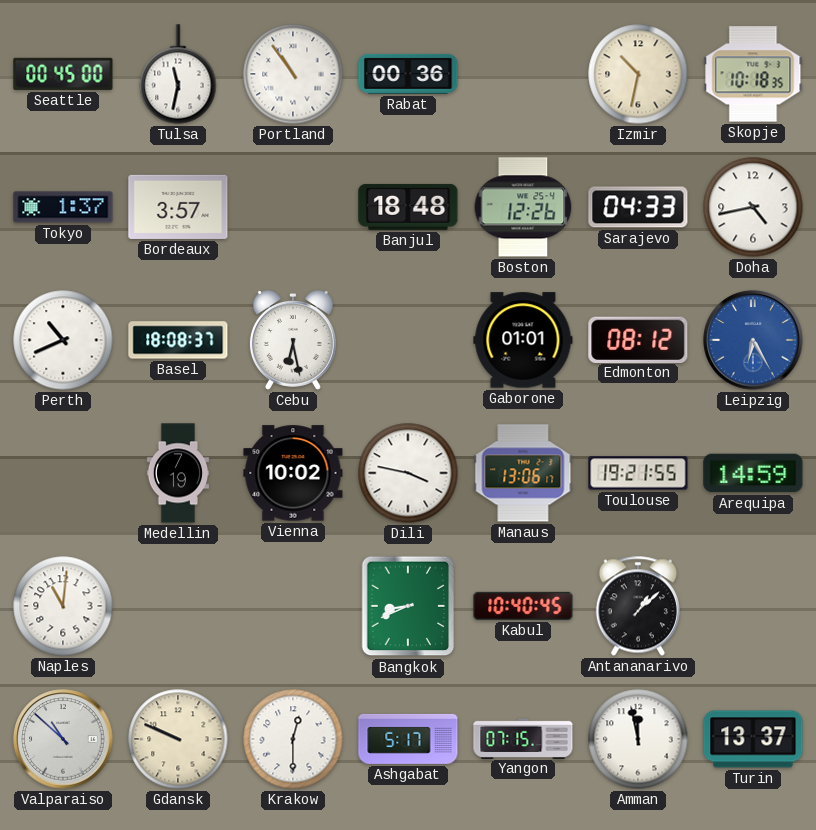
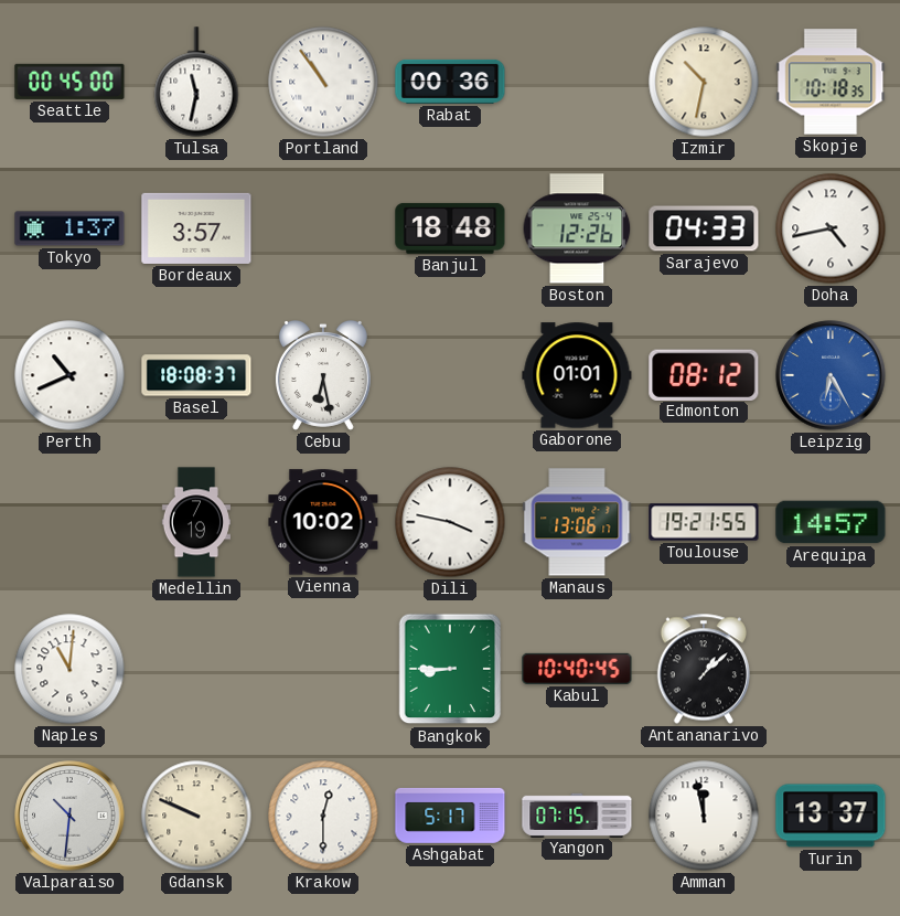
Arequipa: 14:59 -> 14:57
Bangkok: 8:41 -> 8:45
Valparaiso: 10:52 -> 10:31
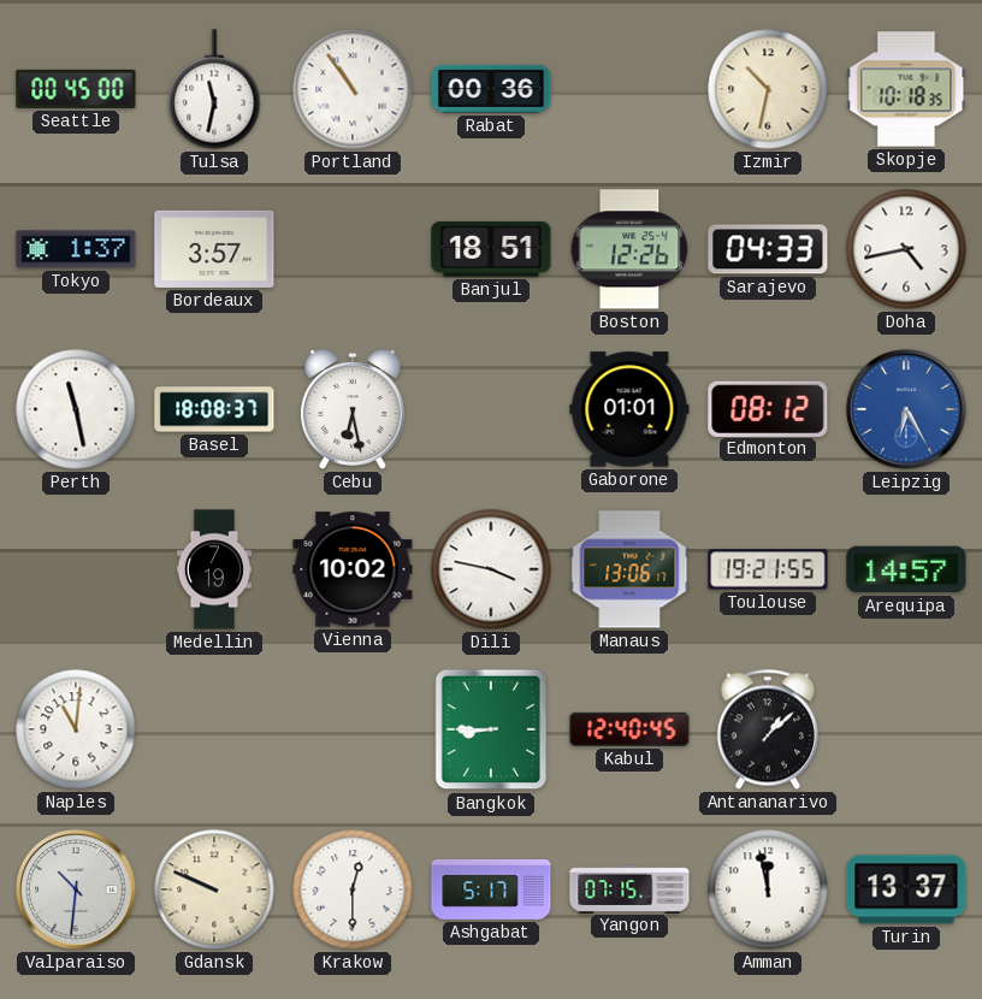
Banjul: 18:48 -> 18:51
Perth: 10:41 -> 11:28
Kabul: 10:40 -> 12:40
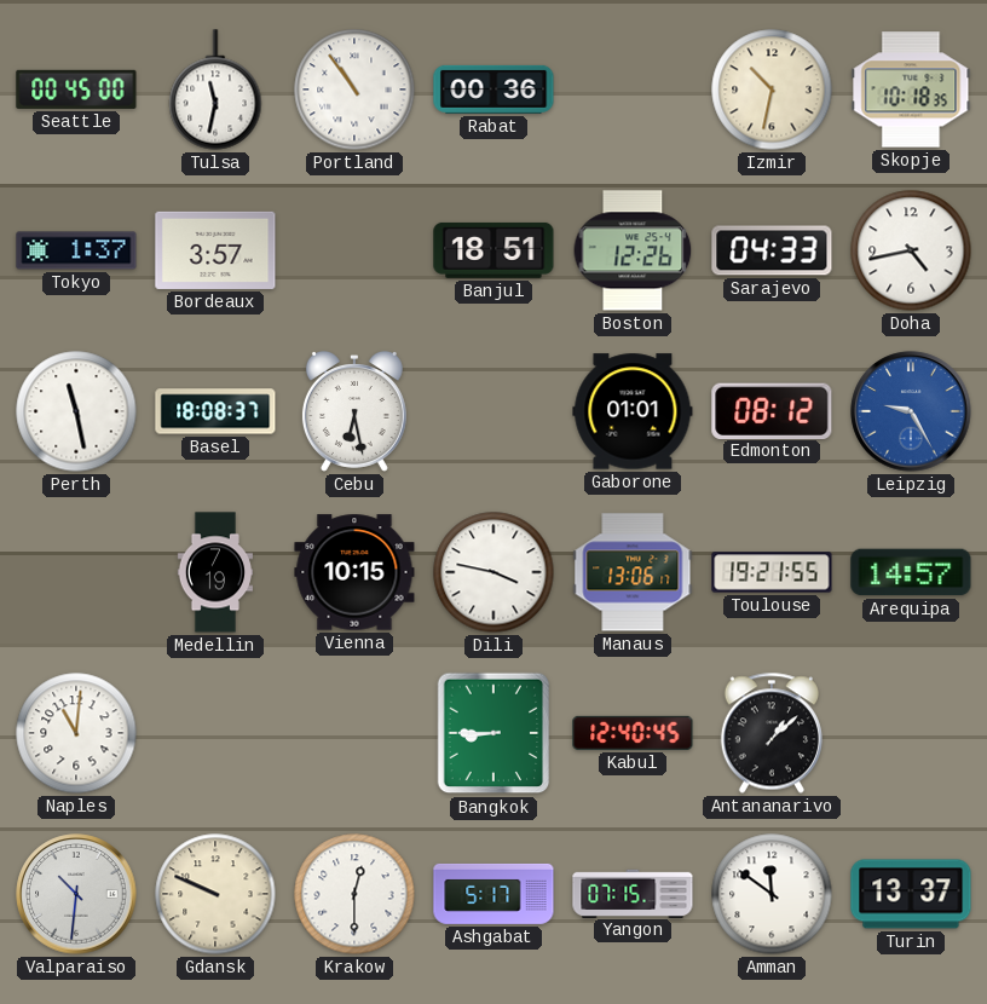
Leipzig: 6:25 -> 9:25
Vienna: 10:02 -> 10:15
Amman: 11:58 -> 11:51
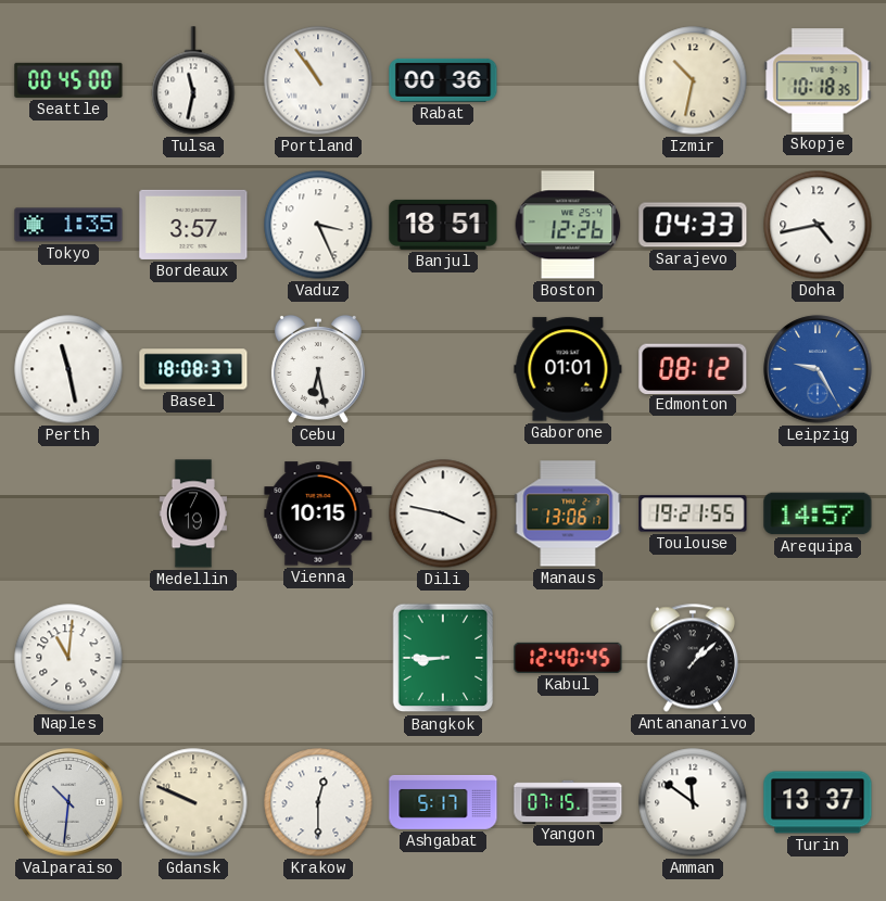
Tokyo: 1:37 -> 1:35
Vaduz: none -> 3:26
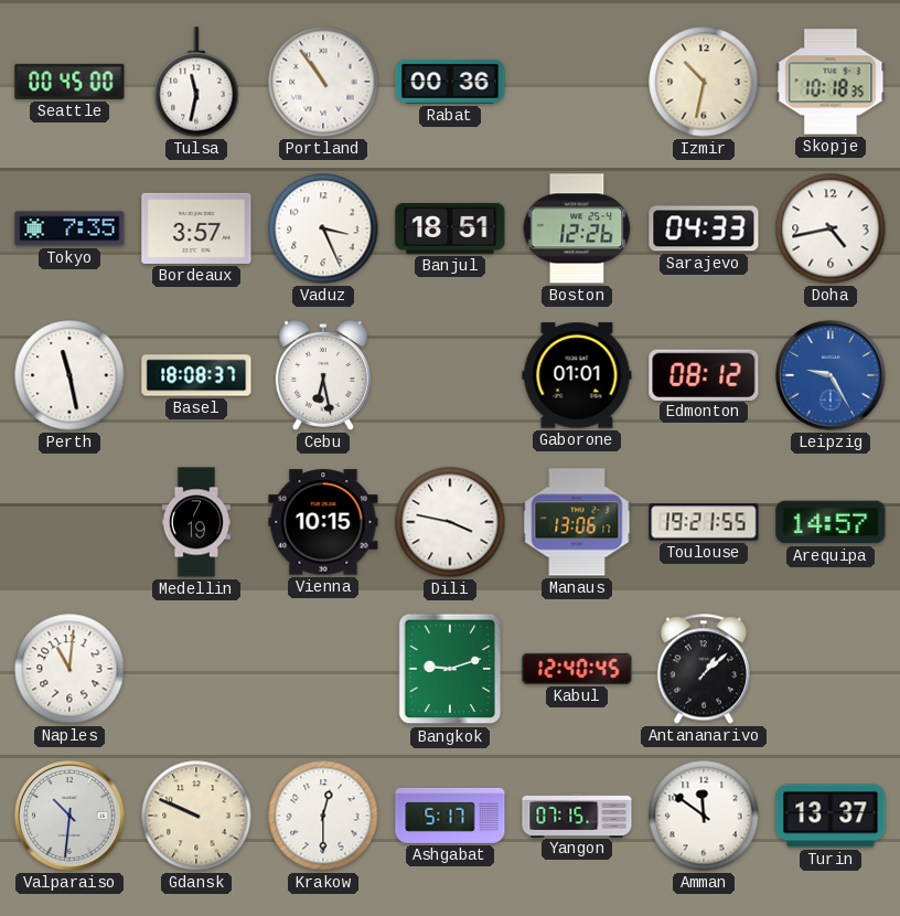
Tokyo: 1:35 -> 7:35
Bangkok: 8:45 -> 9:12
